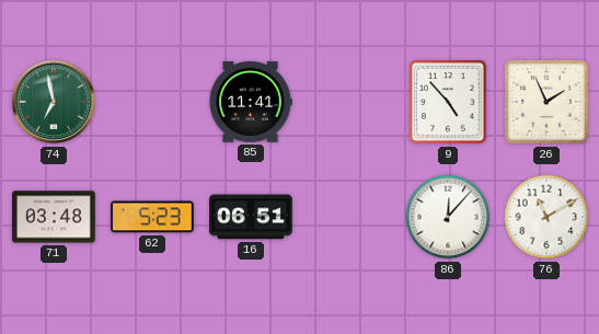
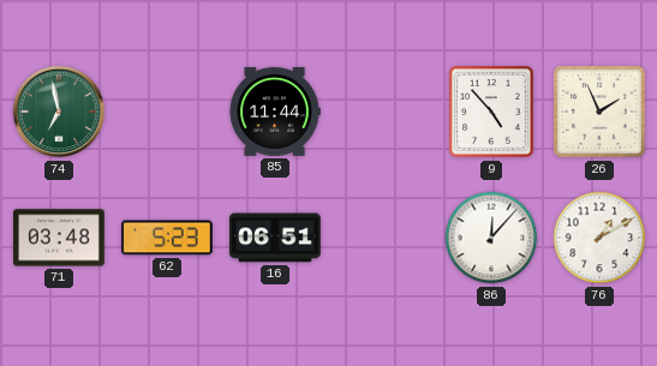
85: 11:41 -> 11:44
76: 11:10 -> 1:10
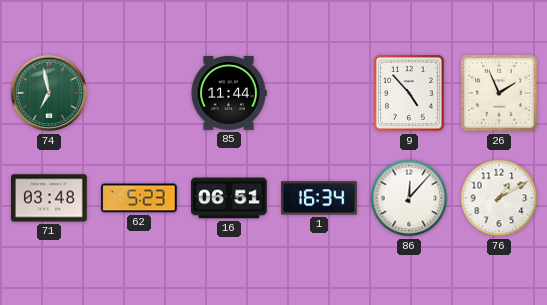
1: none -> 16:34
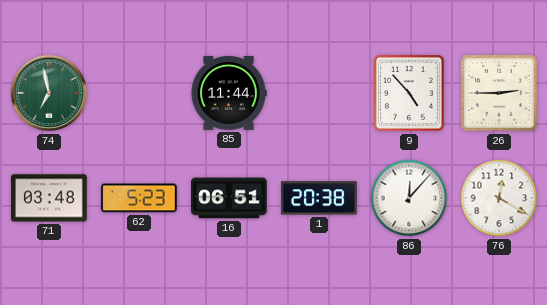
26: 1:56 -> 2:45
1: 16:34 -> 20:38
76: 1:10 -> 12:20
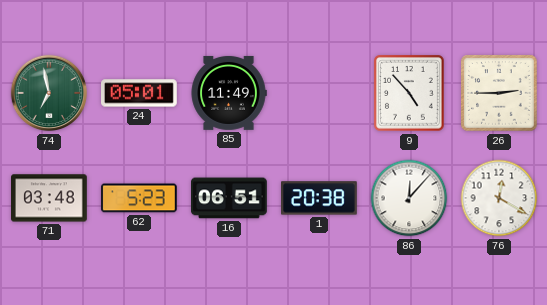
24: none -> 05:01
85: 11:44 -> 11:49
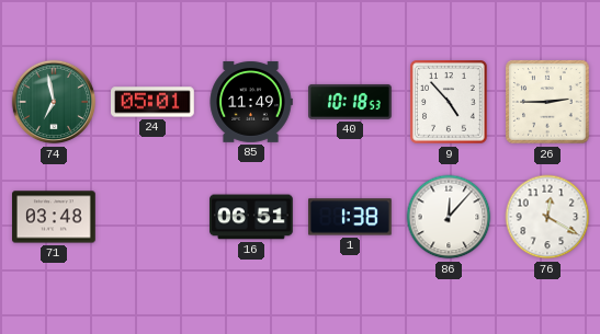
40: none -> 10:18
62: 5:23 -> none
1: 20:38 -> 1:38
